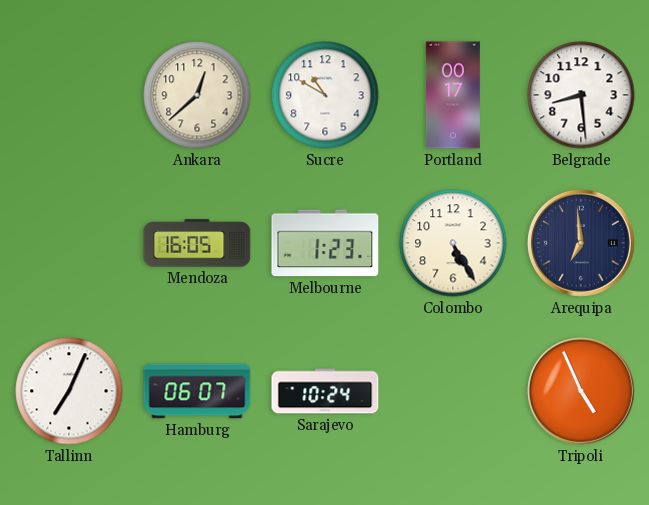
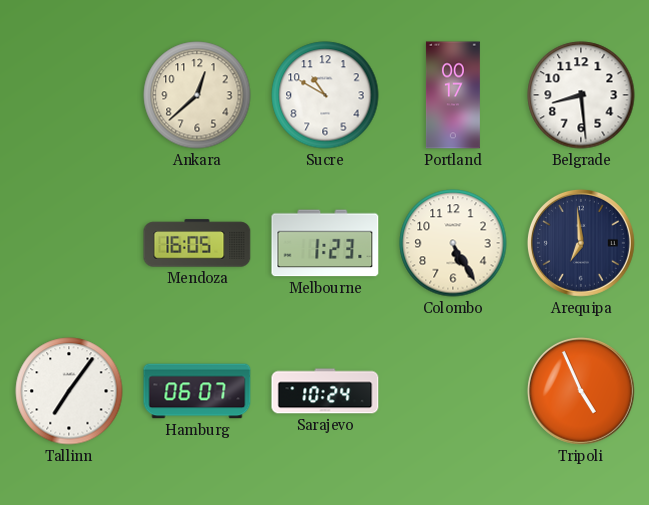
Tallinn: 7:04 -> 7:06
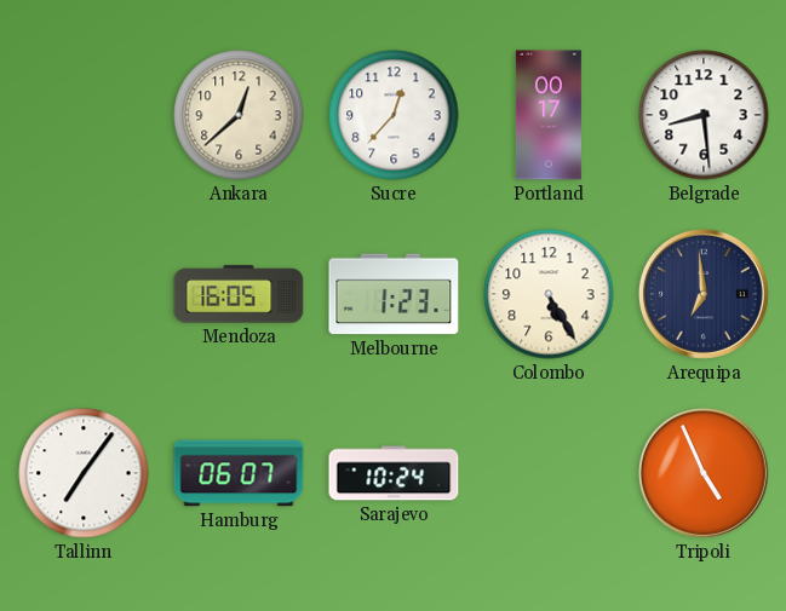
Sucre: 10:50 -> 12:37
